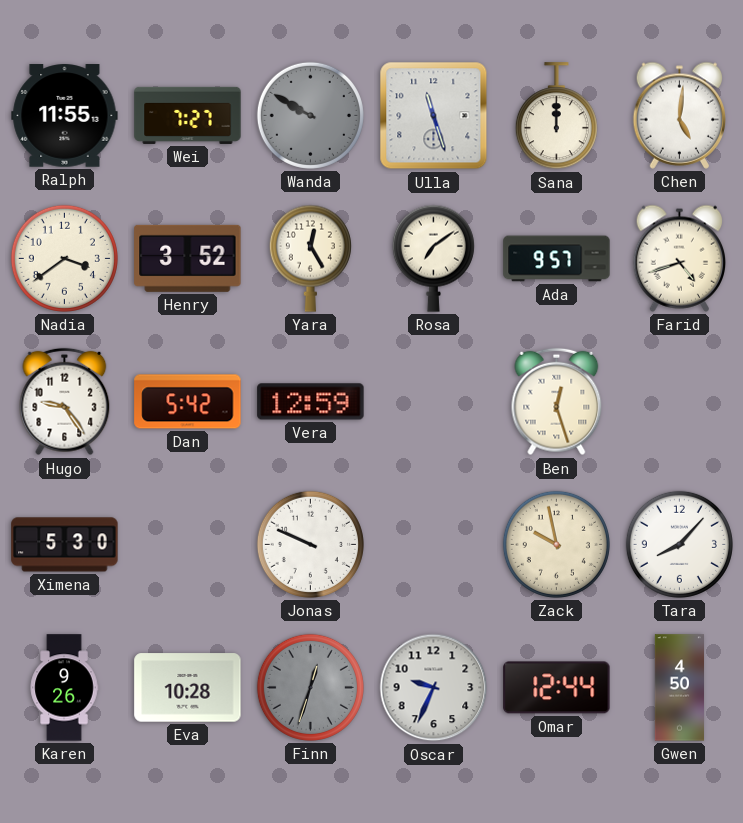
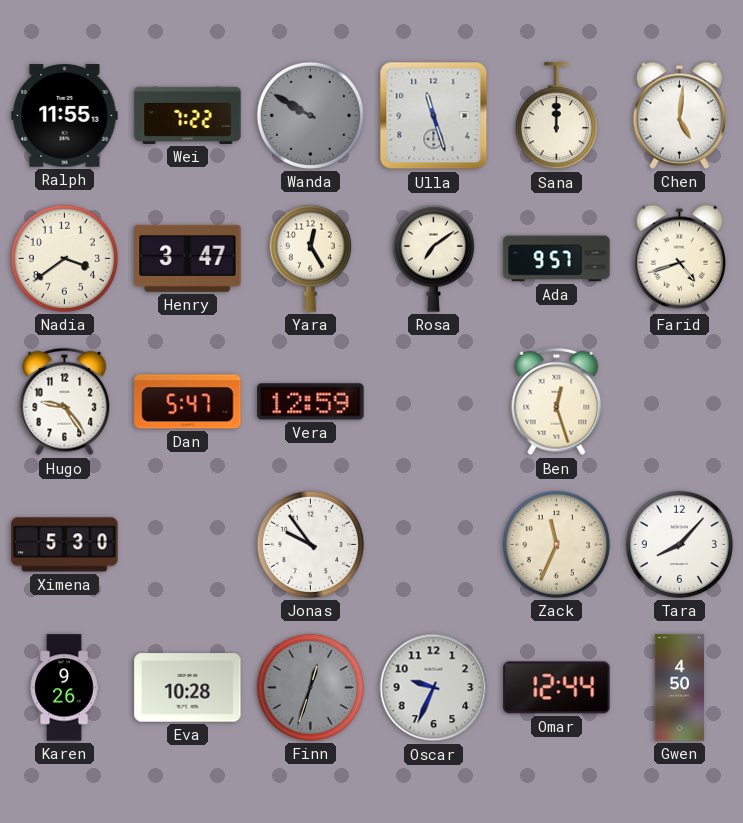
Wei: 7:27 -> 7:22
Henry: 3:52 -> 3:47
Dan: 5:42 -> 5:47
Jonas: 9:49 -> 9:54
Zack: 9:58 -> 11:34
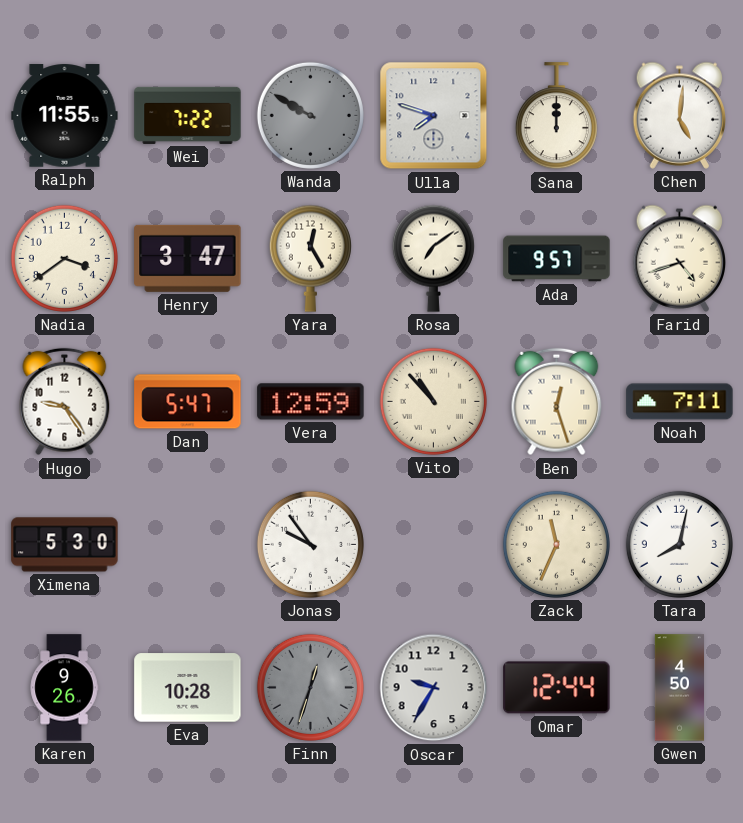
Ulla: 11:27 -> 7:48
Vito: none -> 10:53
Noah: none -> 7:11
Tara: 8:07 -> 8:02
Oscar: 9:34 -> 9:35
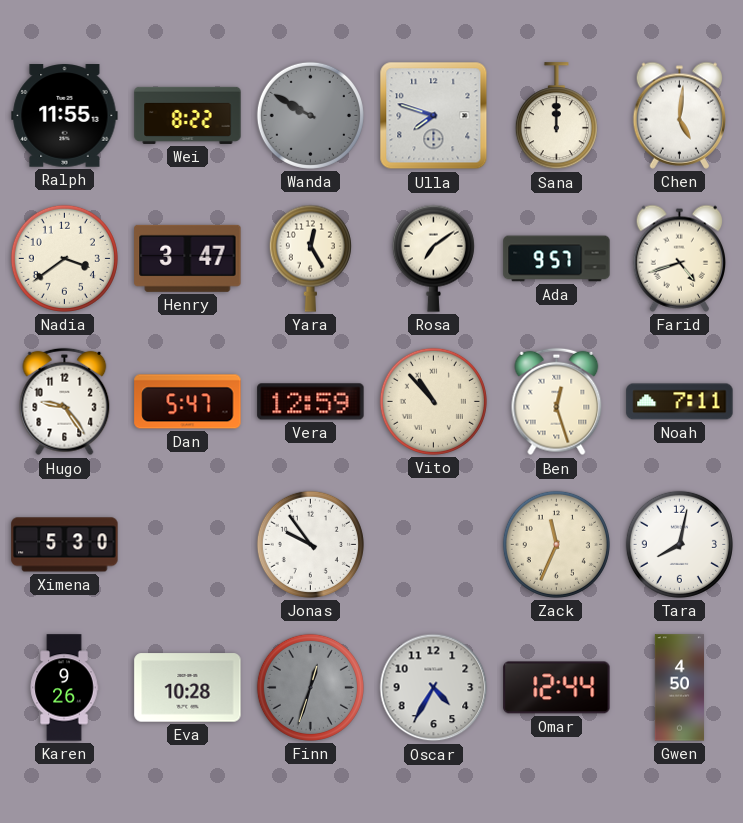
Wei: 7:22 -> 8:22
Oscar: 9:35 -> 4:35
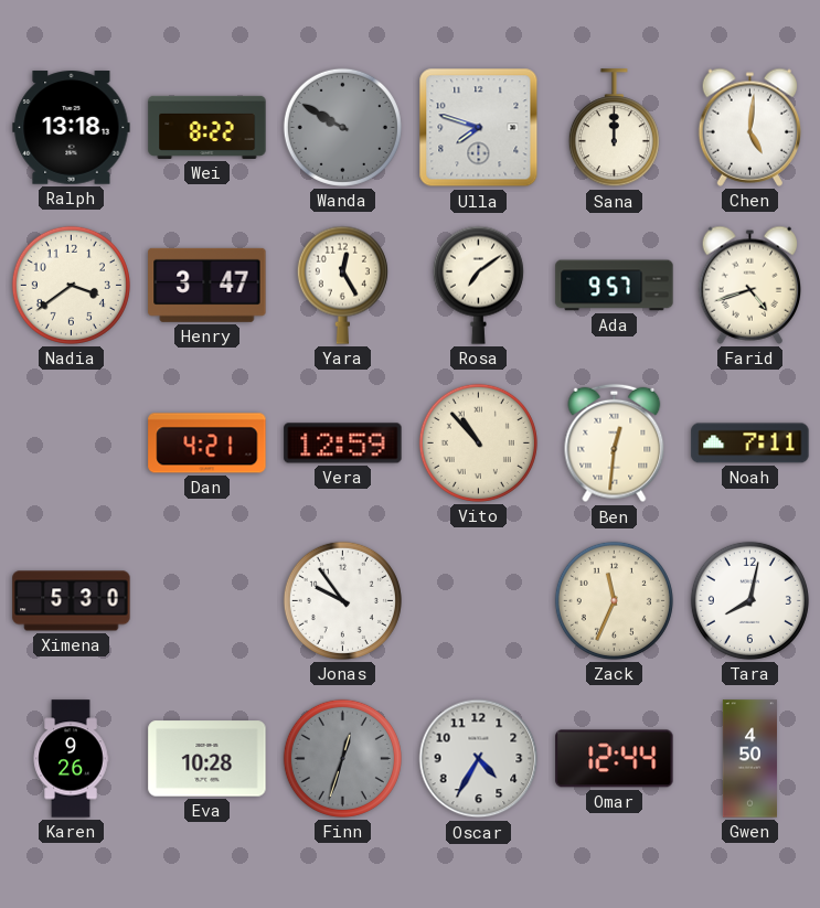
Ralph: 11:55 -> 13:18
Hugo: 9:24 -> none
Dan: 5:47 -> 4:21
Ben: 12:27 -> 12:31
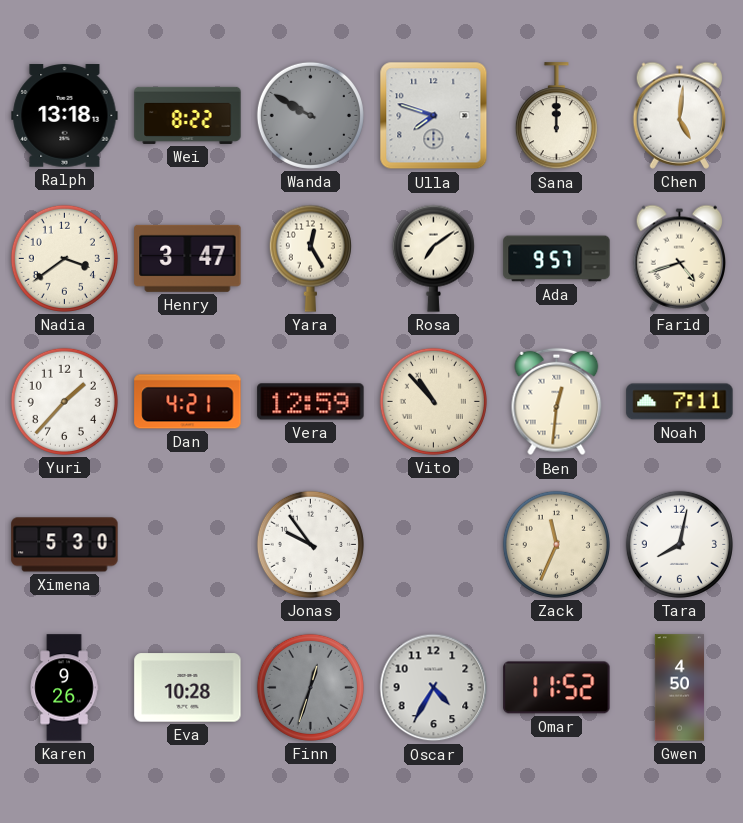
Yuri: none -> 1:37
Omar: 12:44 -> 11:52
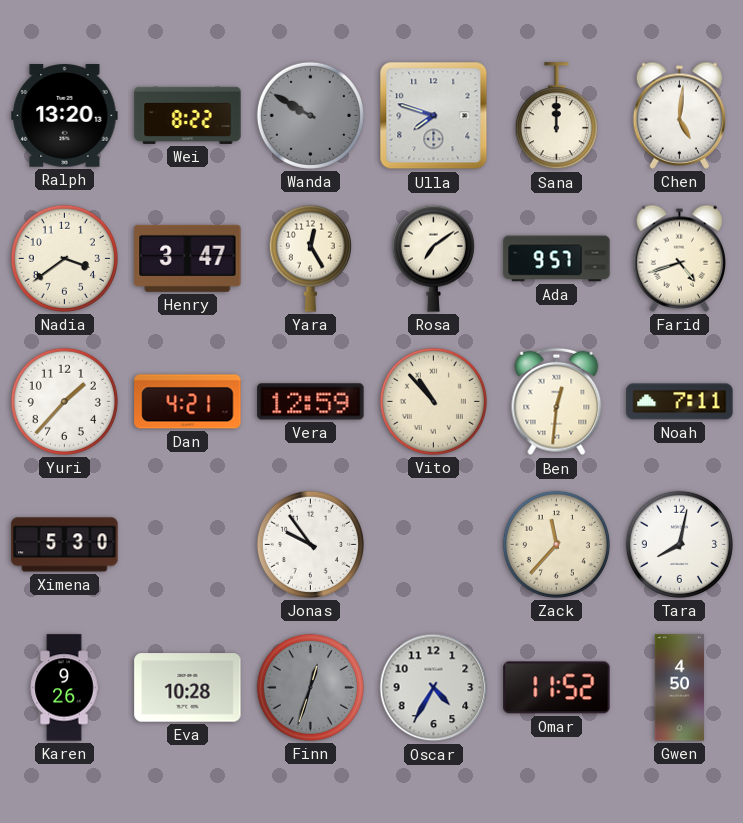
Ralph: 13:18 -> 13:20
Zack: 11:34 -> 11:37
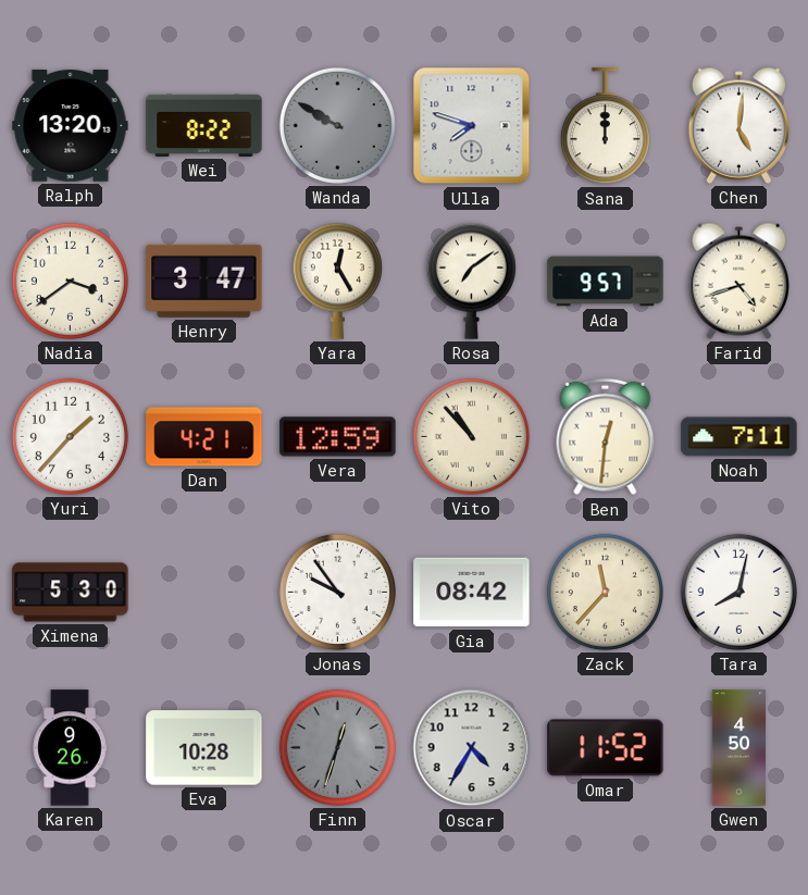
Gia: none -> 08:42
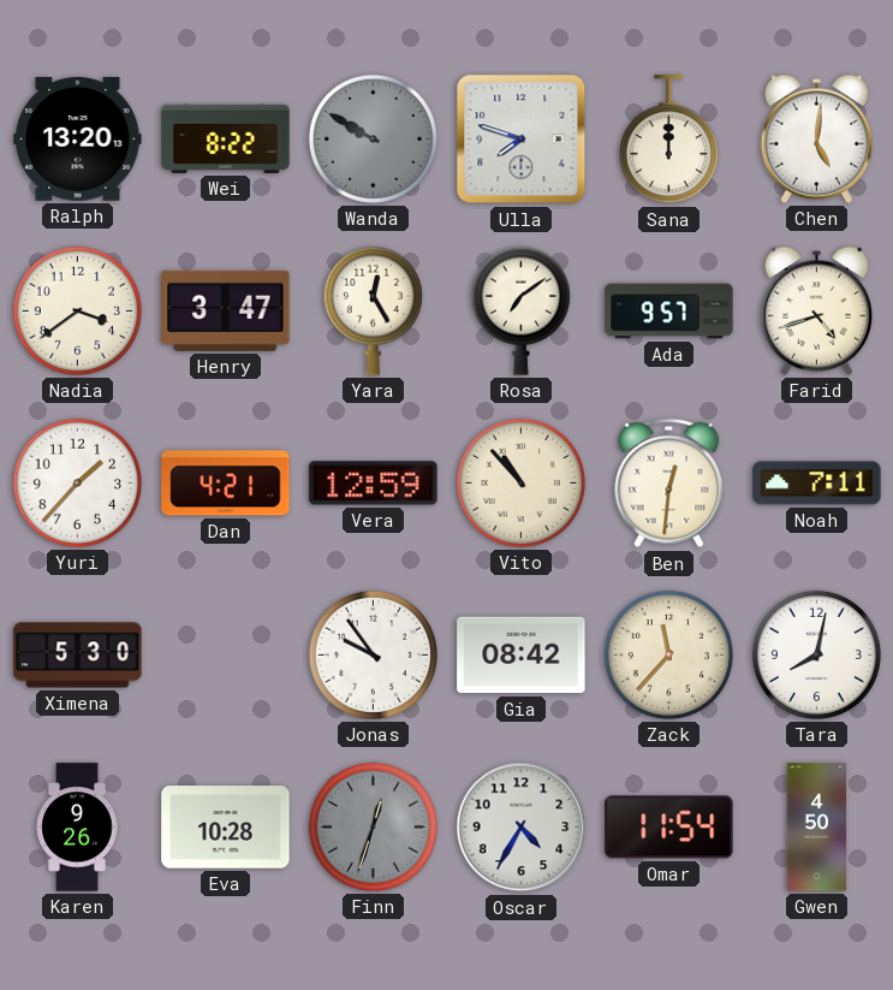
Omar: 11:52 -> 11:54
